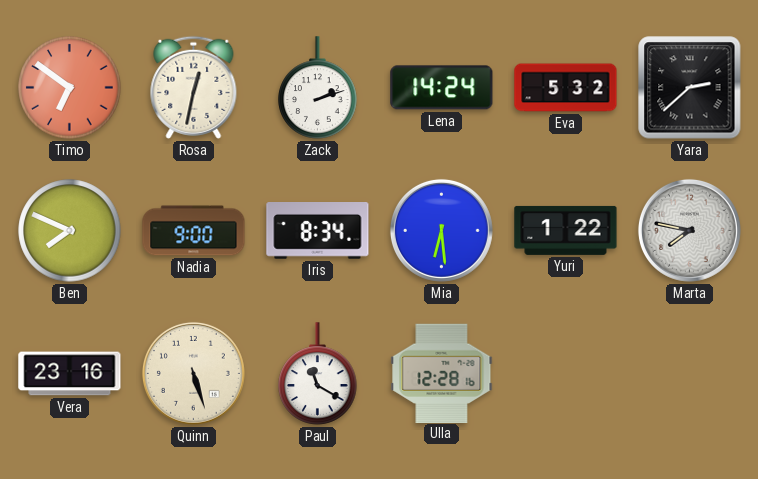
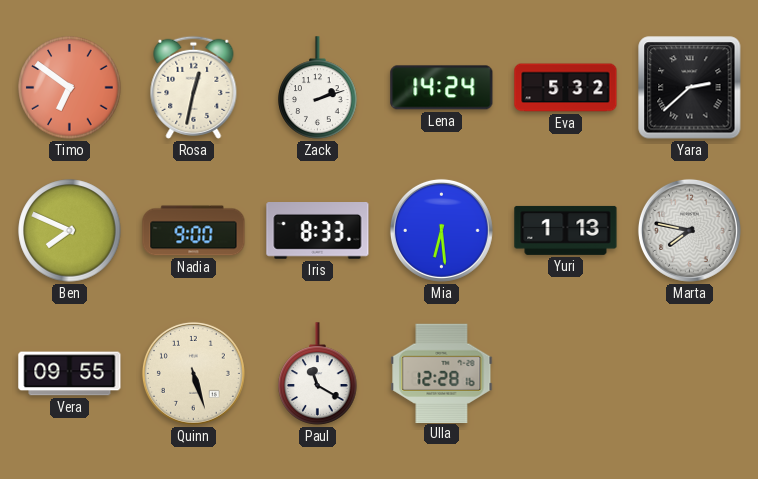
Iris: 8:34 -> 8:33
Yuri: 1:22 -> 1:13
Vera: 23:16 -> 09:55
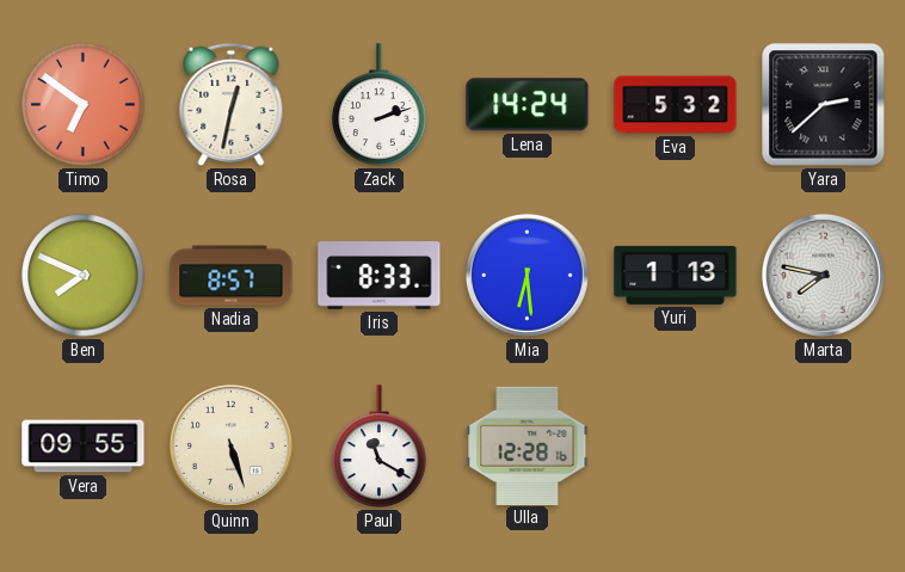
Nadia: 9:00 -> 8:57
